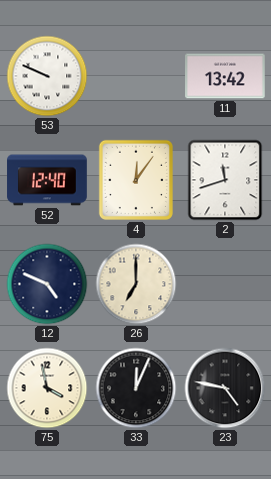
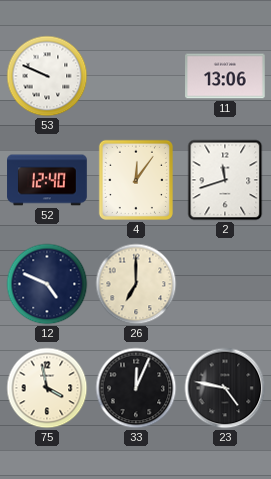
11: 13:42 -> 13:06
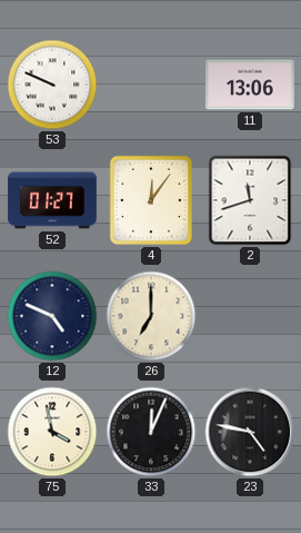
52: 12:40 -> 01:27
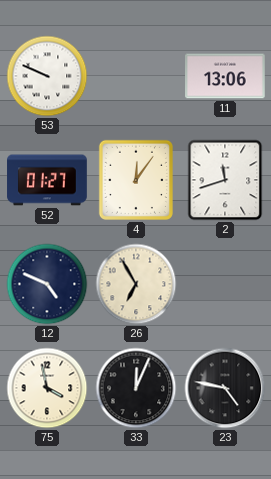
26: 7:00 -> 6:55
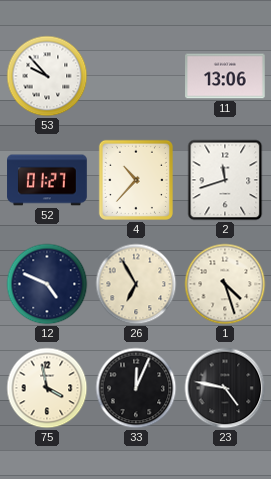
53: 9:49 -> 9:53
4: 12:06 -> 10:37
1: none -> 4:27
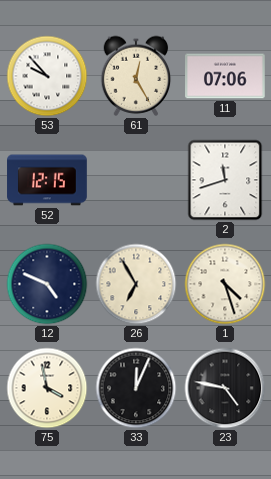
61: none -> 12:25
11: 13:06 -> 07:06
52: 01:27 -> 12:15
4: 10:37 -> none
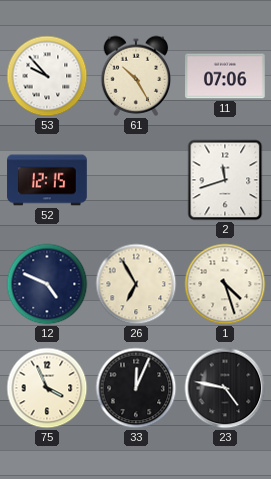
61: 12:25 -> 10:25
75: 3:58 -> 3:56
